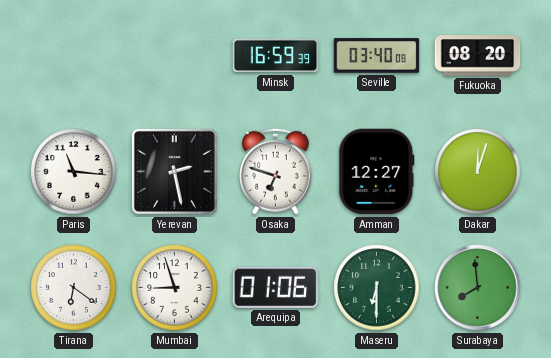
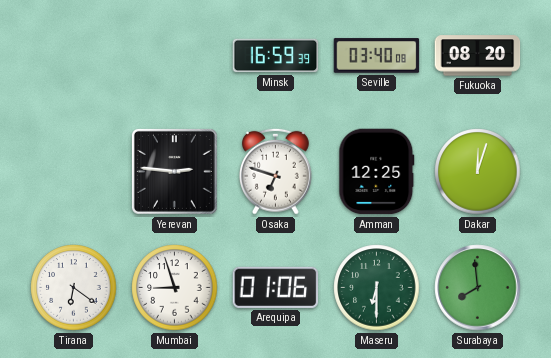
Paris: 11:16 -> none
Yerevan: 2:28 -> 2:46
Amman: 12:27 -> 12:25
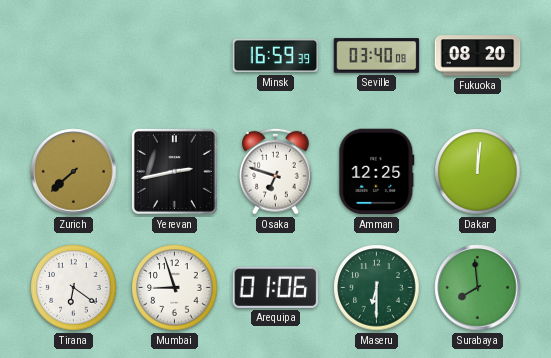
Zurich: none -> 7:38
Yerevan: 2:46 -> 2:43
Dakar: 12:03 -> 12:01
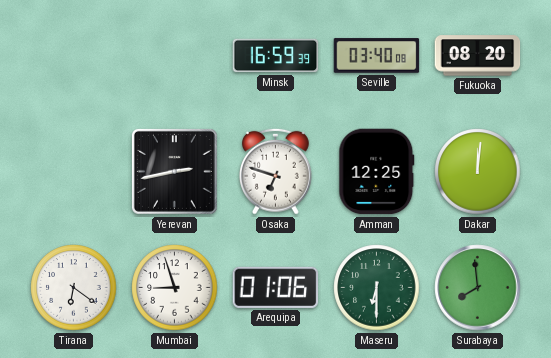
Zurich: 7:38 -> none
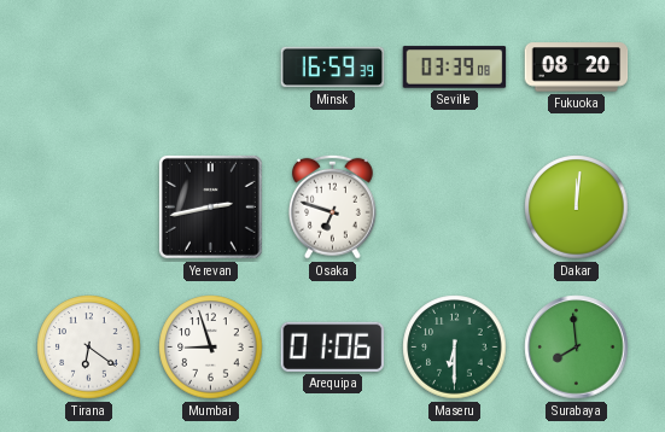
Seville: 03:40 -> 03:39
Amman: 12:25 -> none
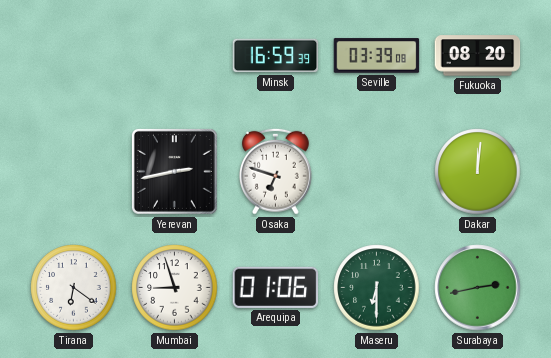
Surabaya: 7:59 -> 2:43
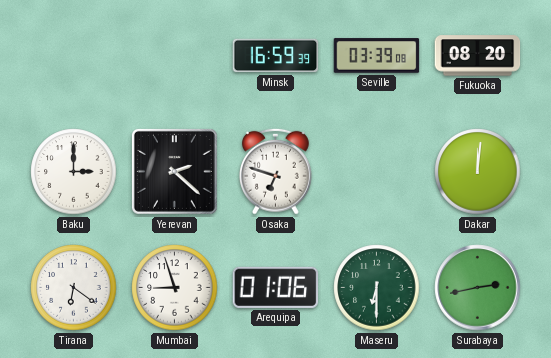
Baku: none -> 3:00
Yerevan: 2:43 -> 2:22
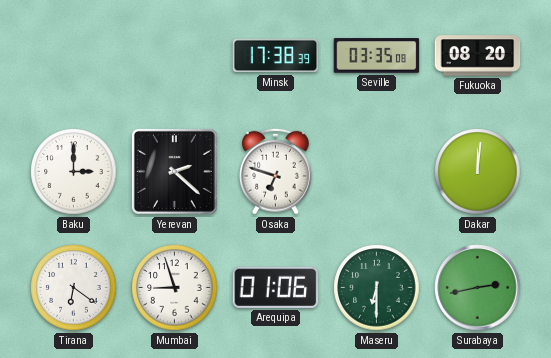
Minsk: 16:59 -> 17:38
Seville: 03:39 -> 03:35
